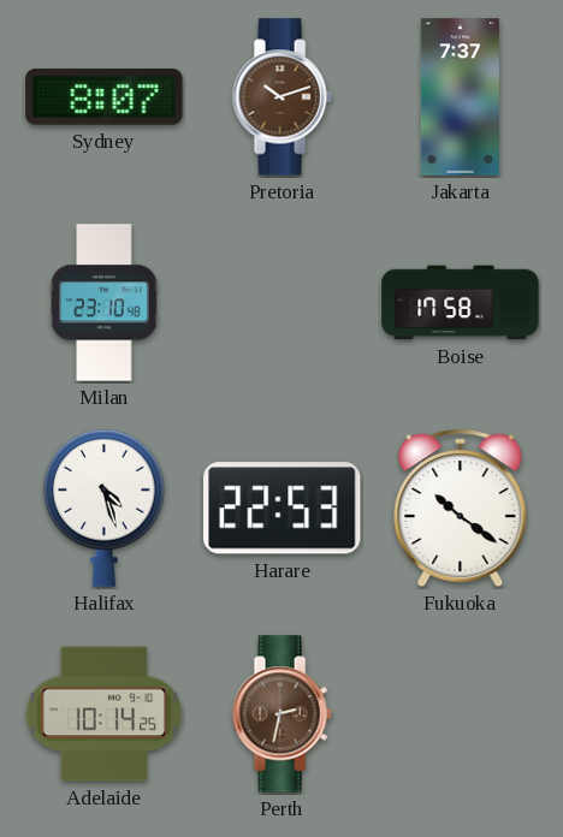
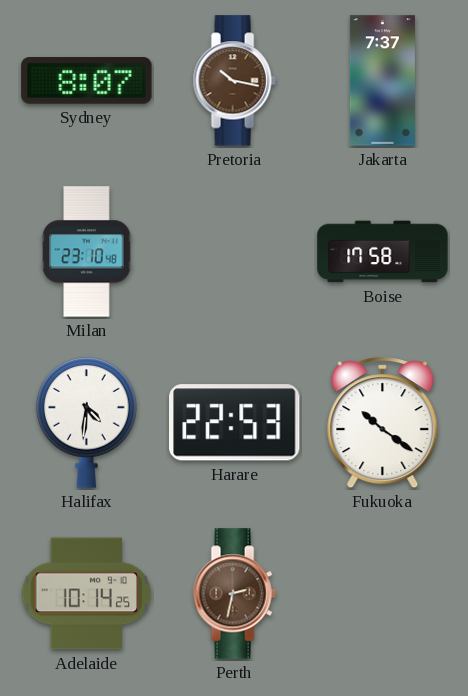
Pretoria: 10:12 -> 10:17
Halifax: 4:27 -> 4:31
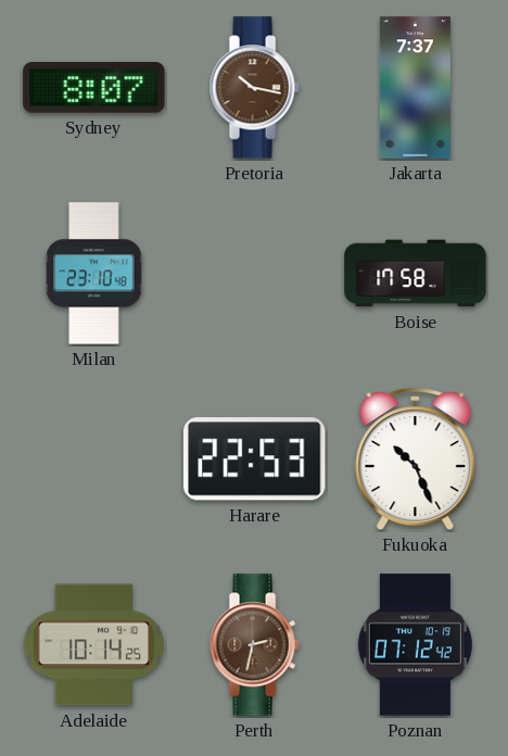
Halifax: 4:31 -> none
Fukuoka: 10:21 -> 10:26
Poznan: none -> 07:12
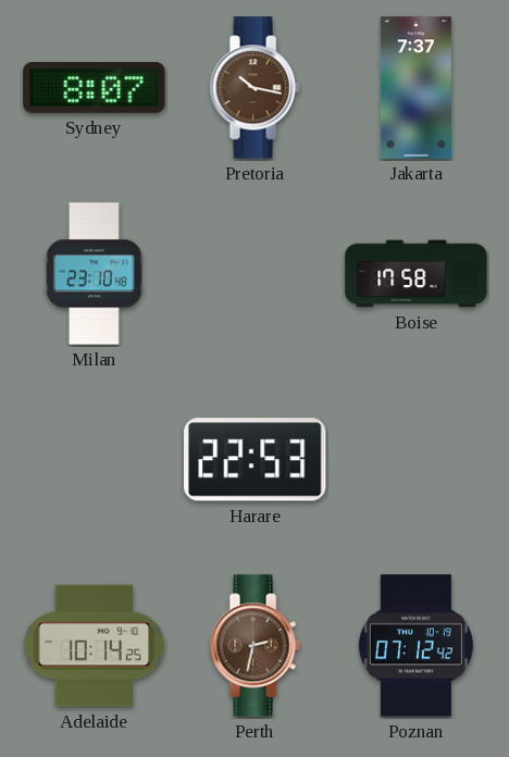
Fukuoka: 10:26 -> none
